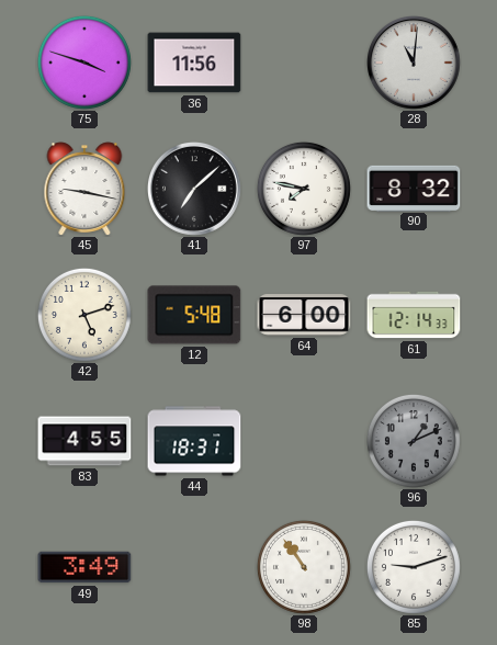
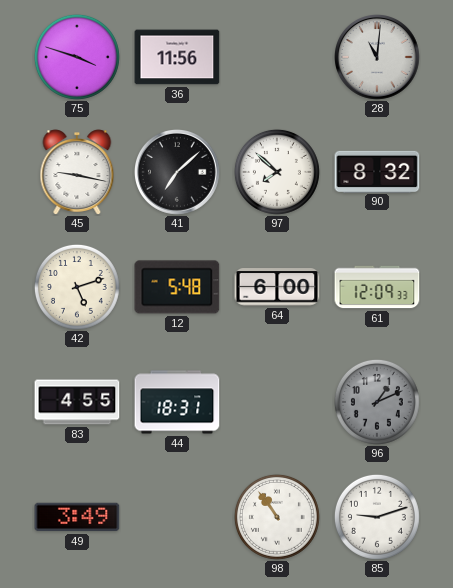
97: 7:47 -> 7:52
61: 12:14 -> 12:09
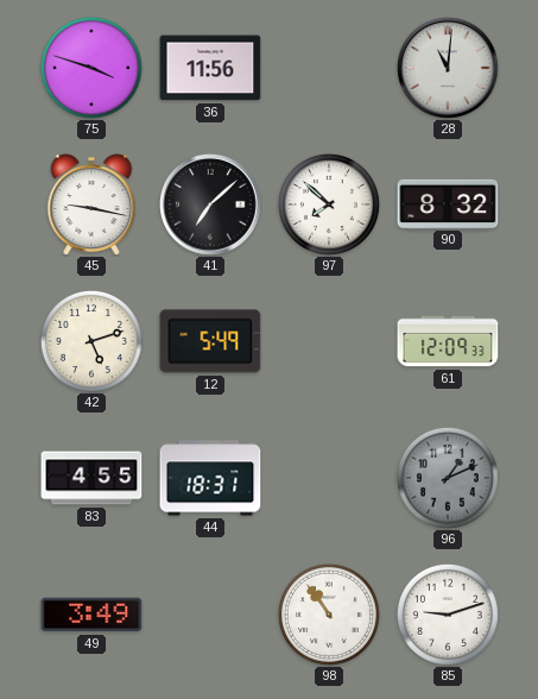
12: 5:48 -> 5:49
64: 6:00 -> none
